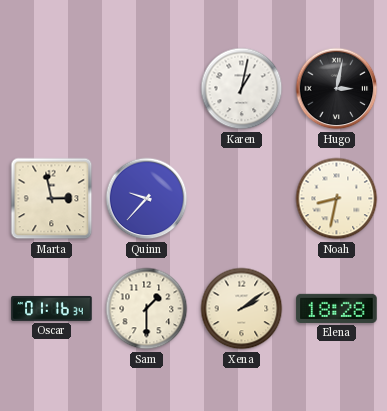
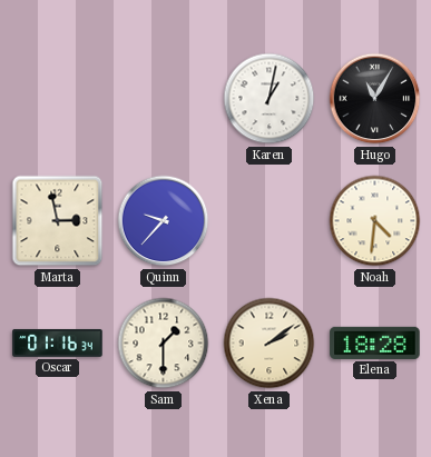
Hugo: 3:02 -> 11:05
Noah: 8:32 -> 4:31
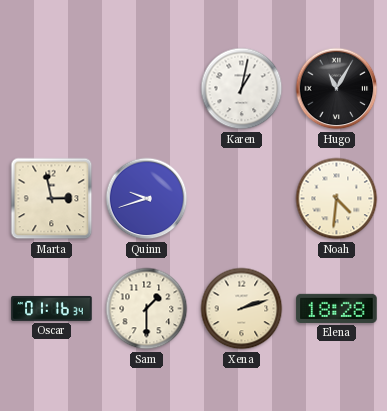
Quinn: 9:37 -> 9:42
Xena: 2:09 -> 2:12
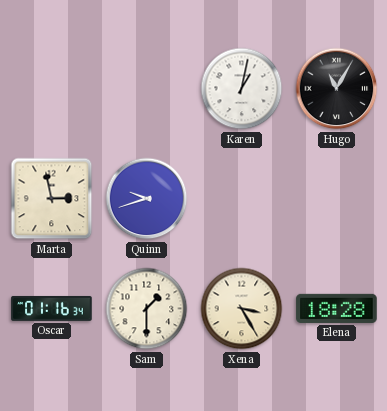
Noah: 4:31 -> none
Xena: 2:12 -> 3:25
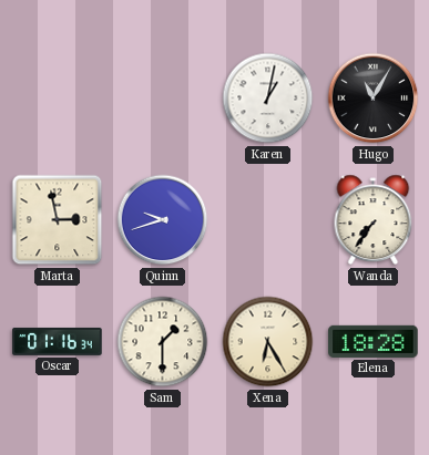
Wanda: none -> 7:36
Xena: 3:25 -> 6:25
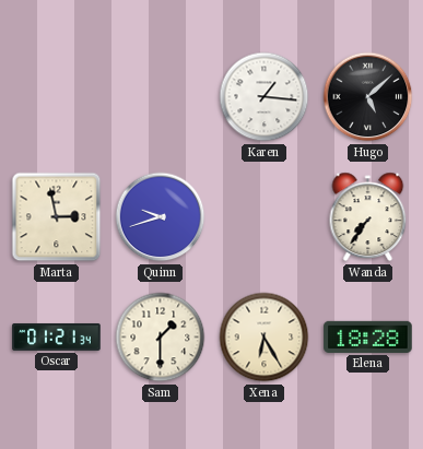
Karen: 1:02 -> 1:16
Hugo: 11:05 -> 5:08
Oscar: 01:16 -> 01:21
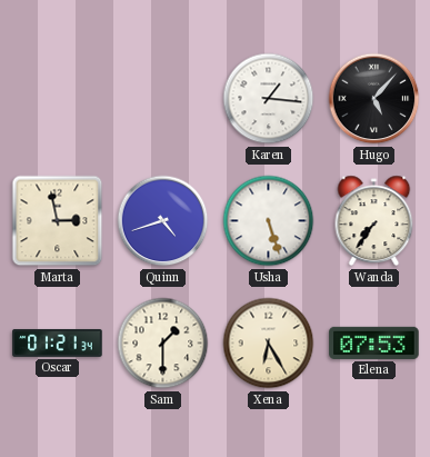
Hugo: 5:08 -> 5:07
Quinn: 9:42 -> 4:42
Usha: none -> 5:27
Elena: 18:28 -> 07:53
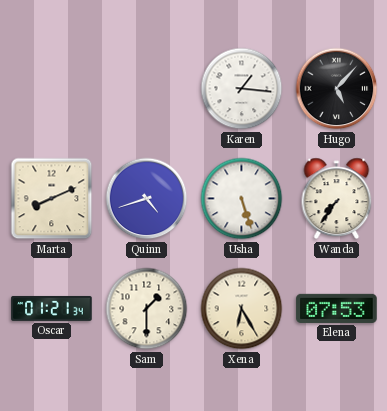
Marta: 2:58 -> 8:11
